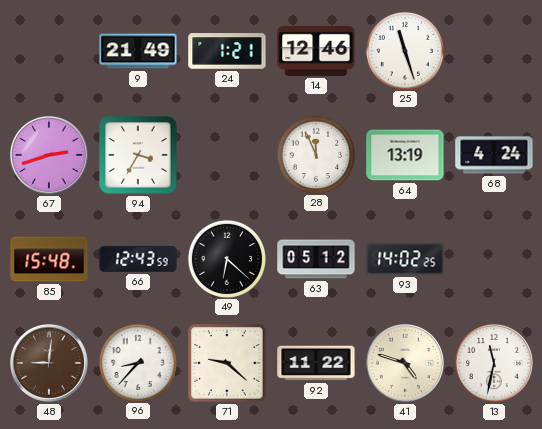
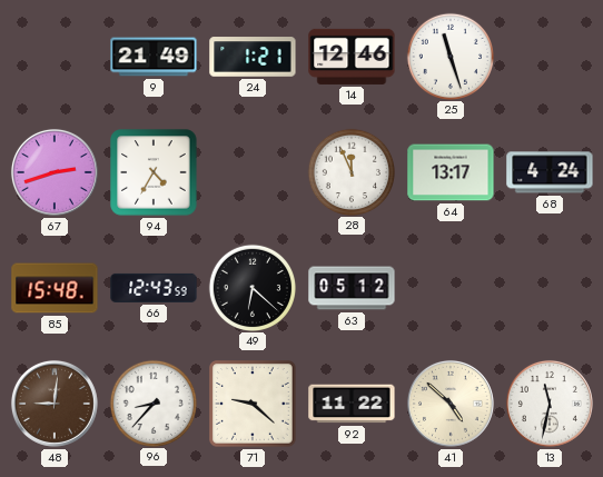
94: 3:35 -> 4:35
64: 13:19 -> 13:17
93: 14:02 -> none
41: 4:48 -> 4:52
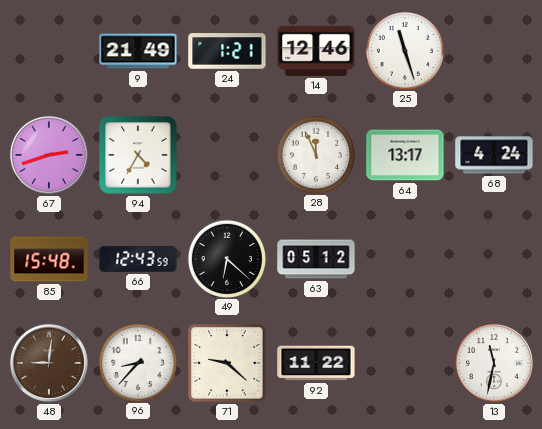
41: 4:52 -> none
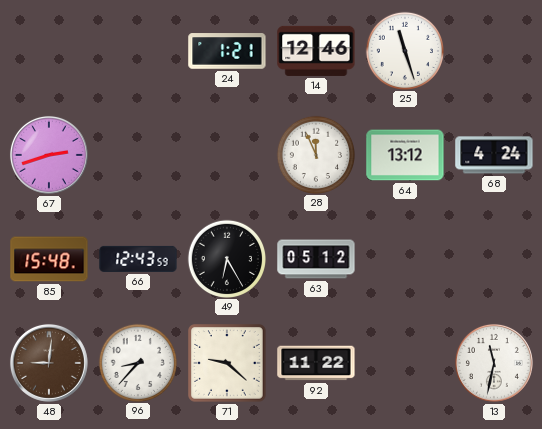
9: 21:49 -> none
94: 4:35 -> none
64: 13:17 -> 13:12
49: 6:22 -> 6:25
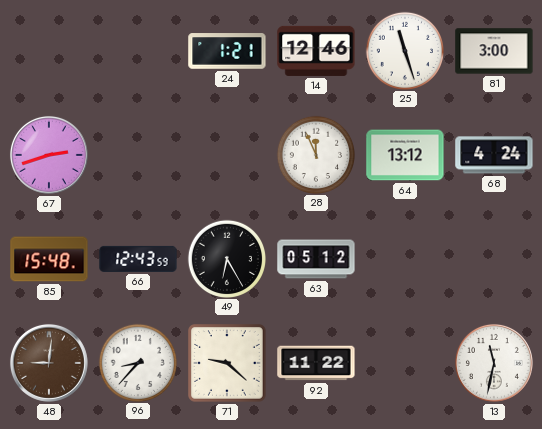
81: none -> 3:00
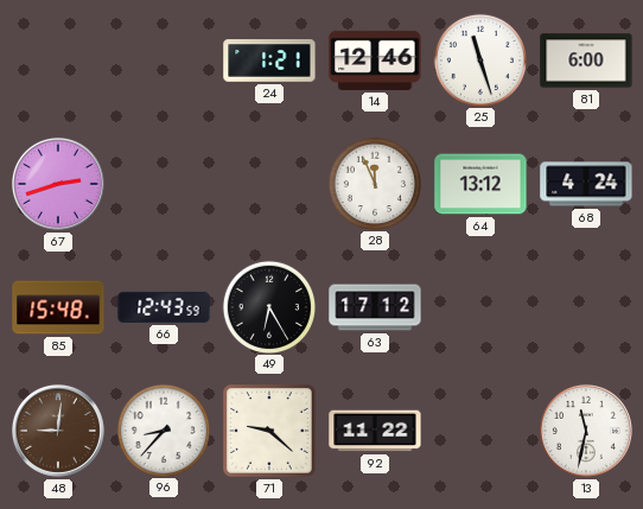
81: 3:00 -> 6:00
63: 05:12 -> 17:12
